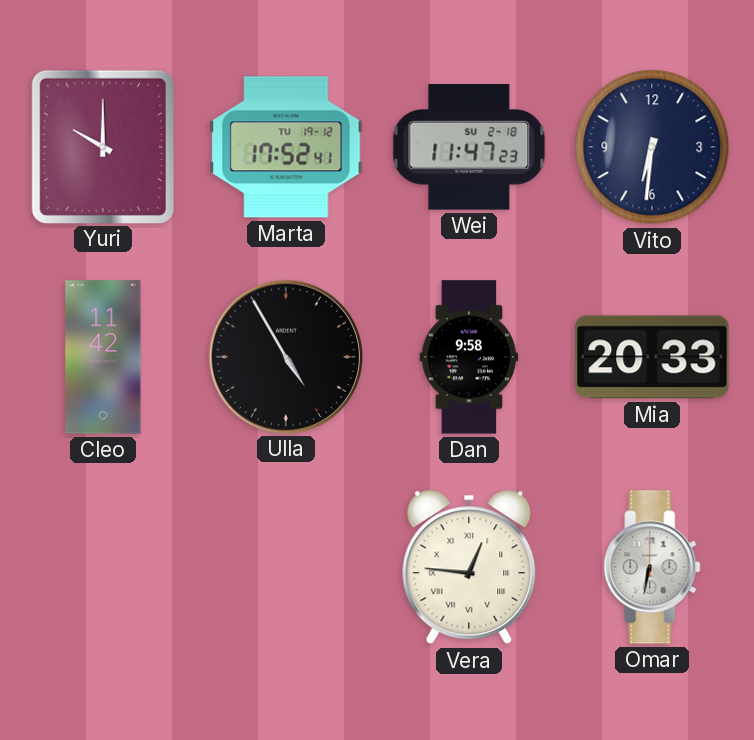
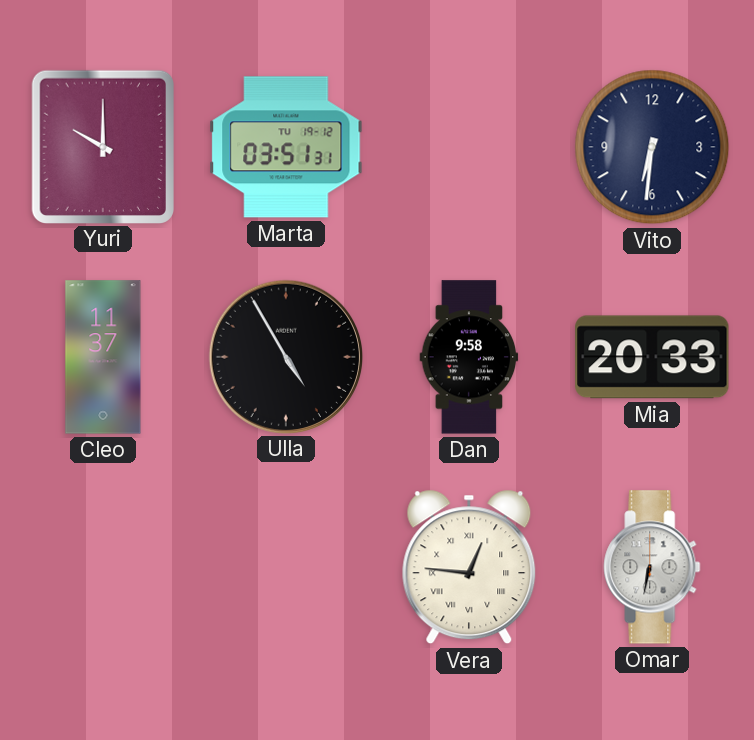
Marta: 17:52 -> 03:51
Wei: 11:47 -> none
Cleo: 11:42 -> 11:37
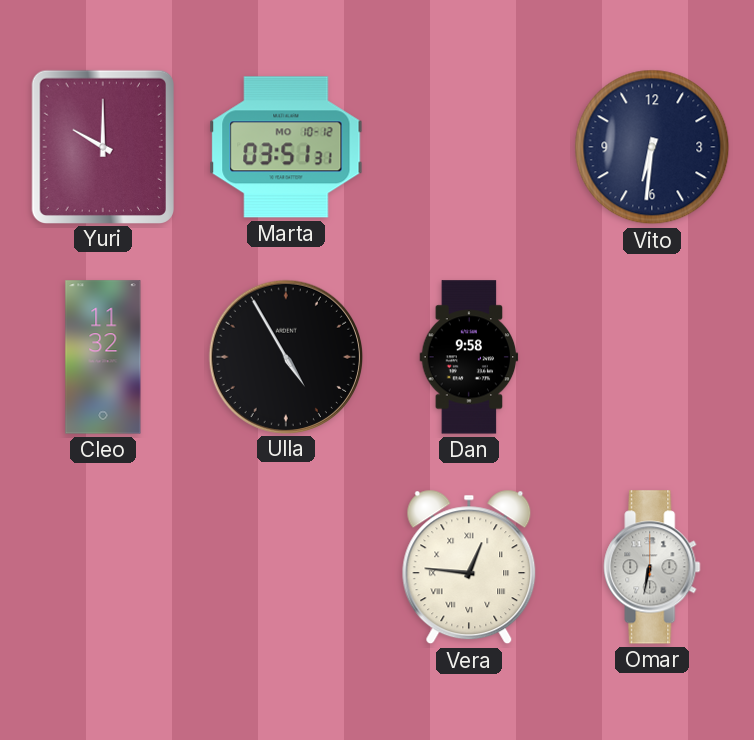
Marta date: TU 19-12 -> MO 10-12
Cleo: 11:37 -> 11:32
Mia: 20:33 -> none
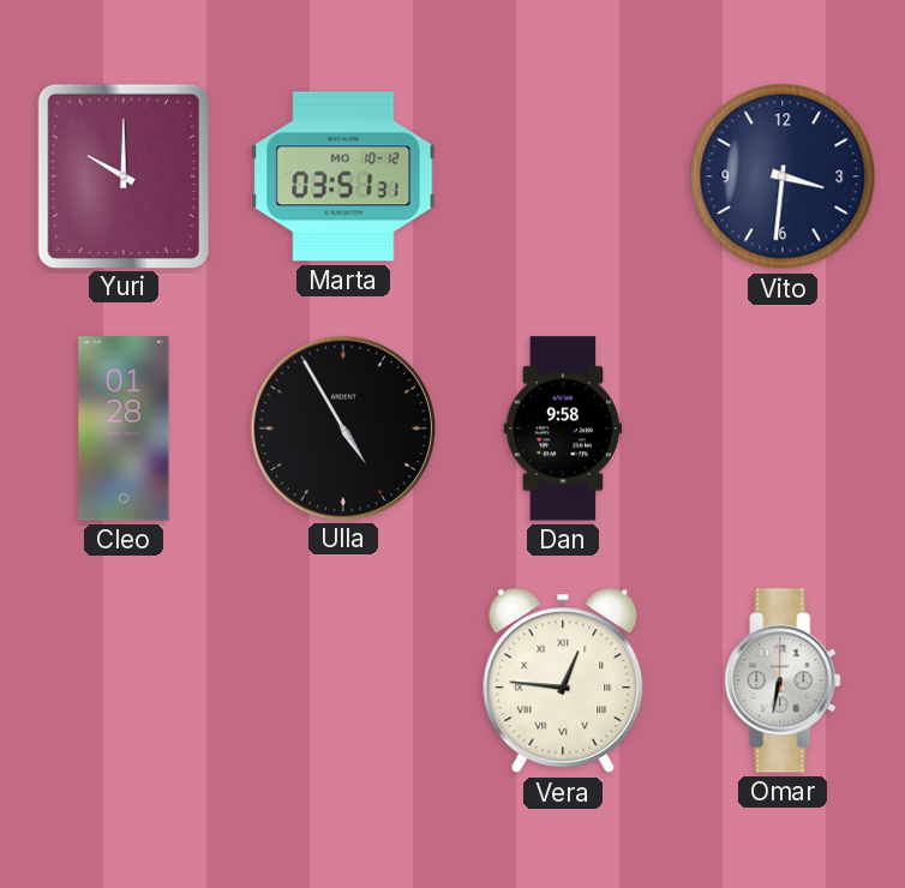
Vito: 6:31 -> 3:31
Cleo: 11:32 -> 01:28
